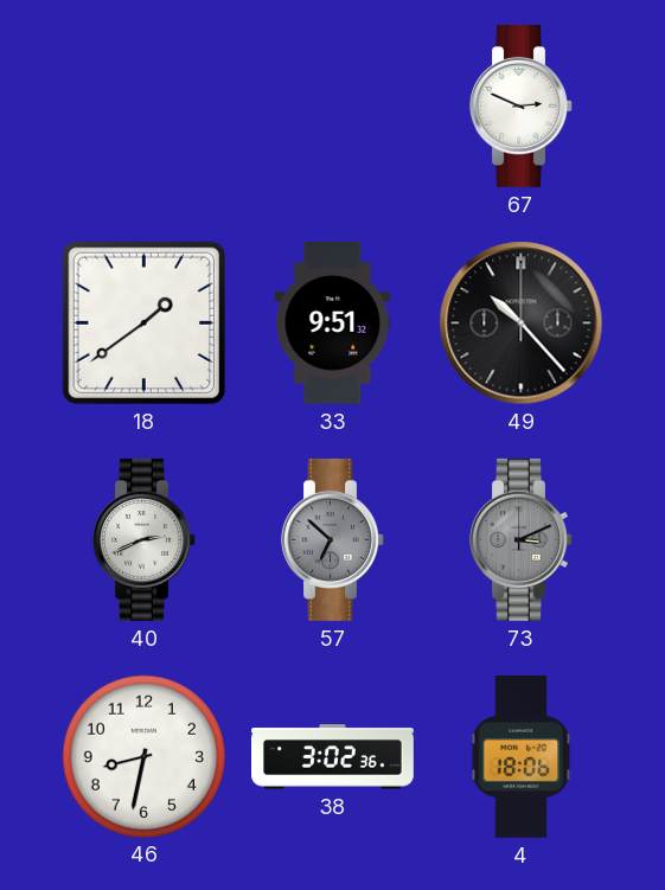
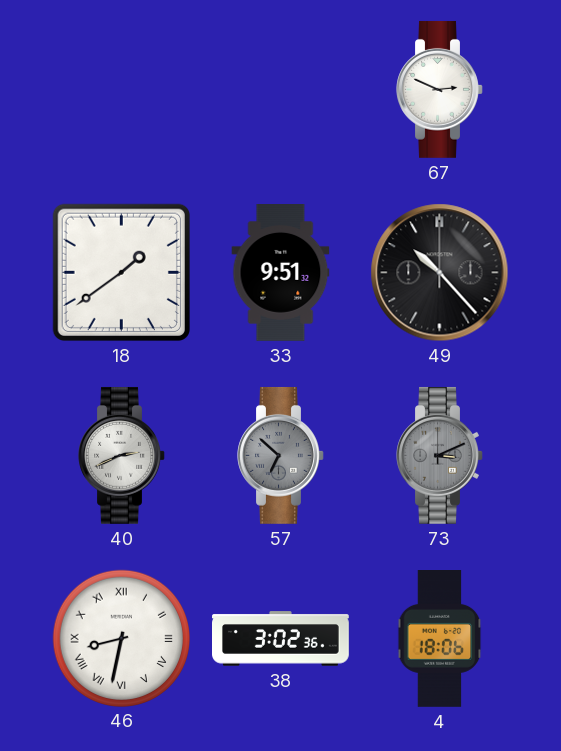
46 numerals: Arabic -> Roman
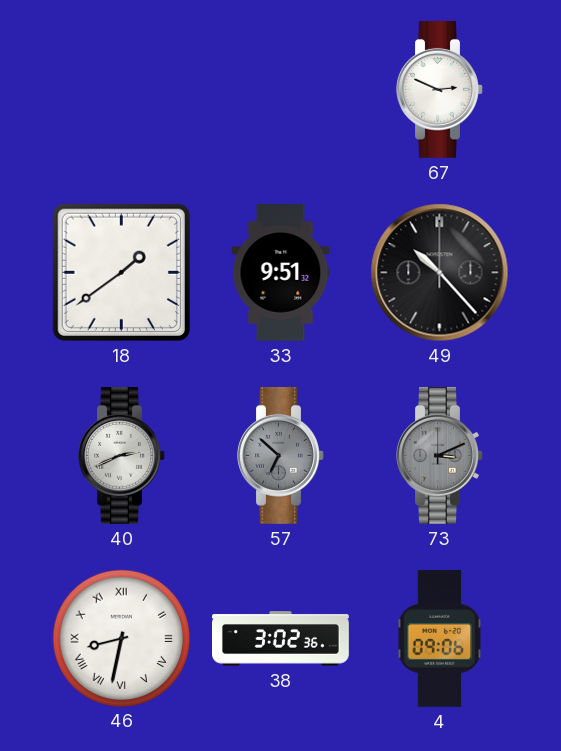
4: 18:06 -> 09:06
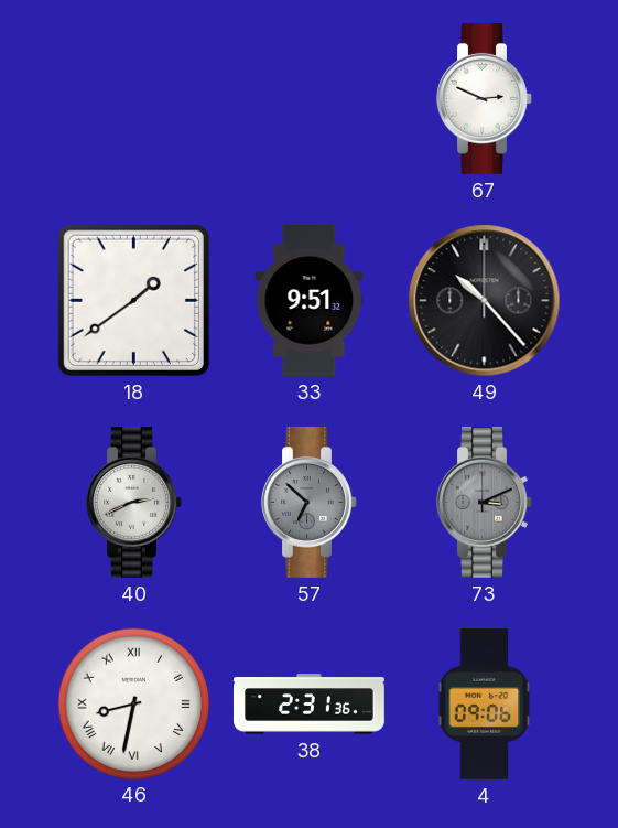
38: 3:02 -> 2:31
